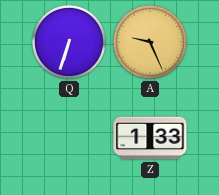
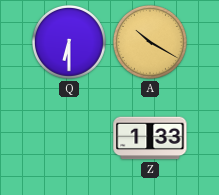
Q: 6:33 -> 6:30
A: 9:26 -> 10:20
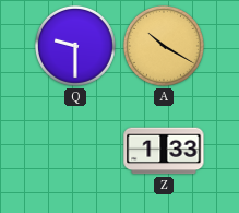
Q: 6:30 -> 9:30
